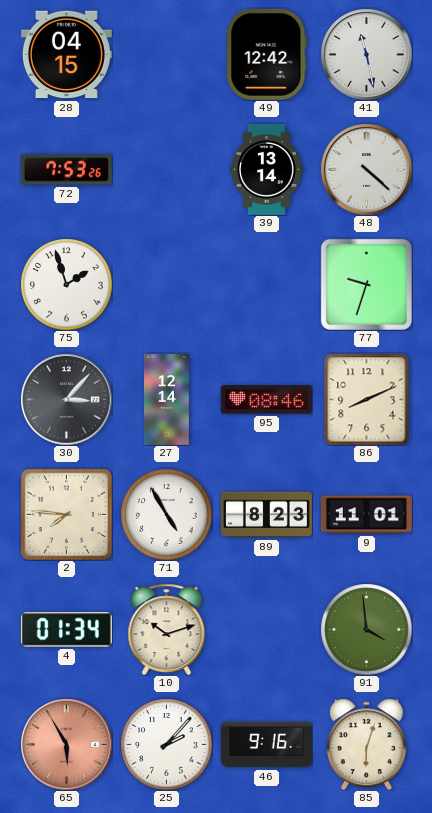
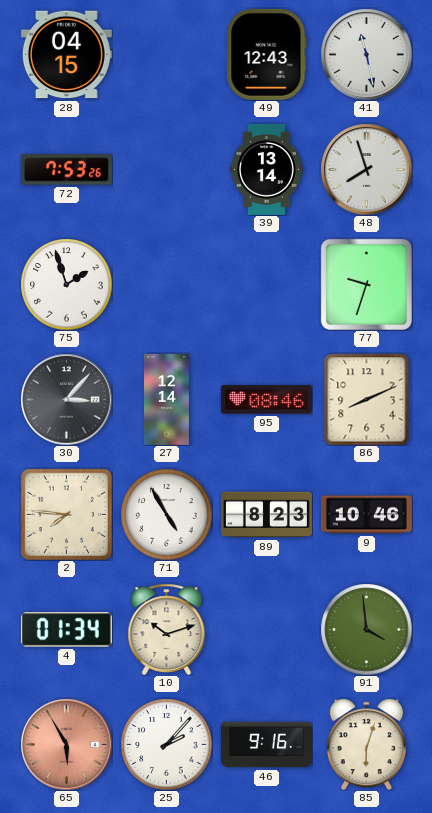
49: 12:42 -> 12:43
48: 4:22 -> 7:57
9: 11:01 -> 10:46
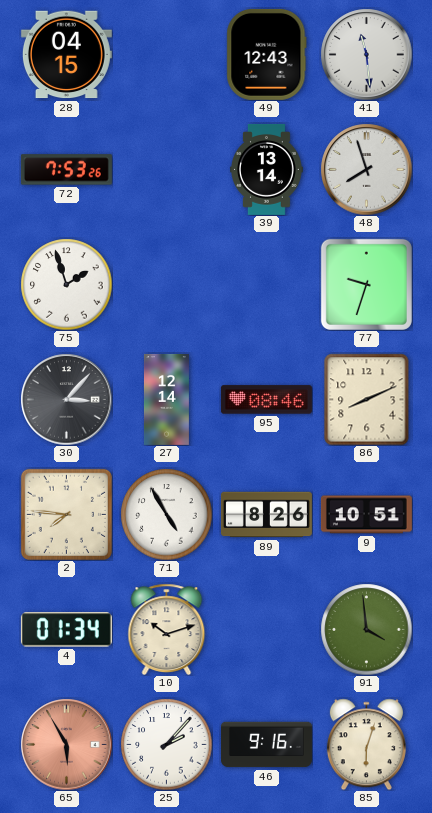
41: 11:28 -> 11:29
89: 8:23 -> 8:26
9: 10:46 -> 10:51
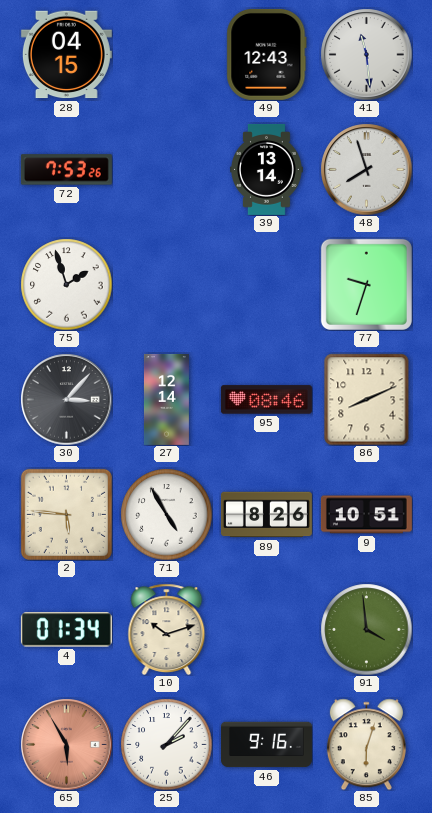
2: 7:46 -> 5:46
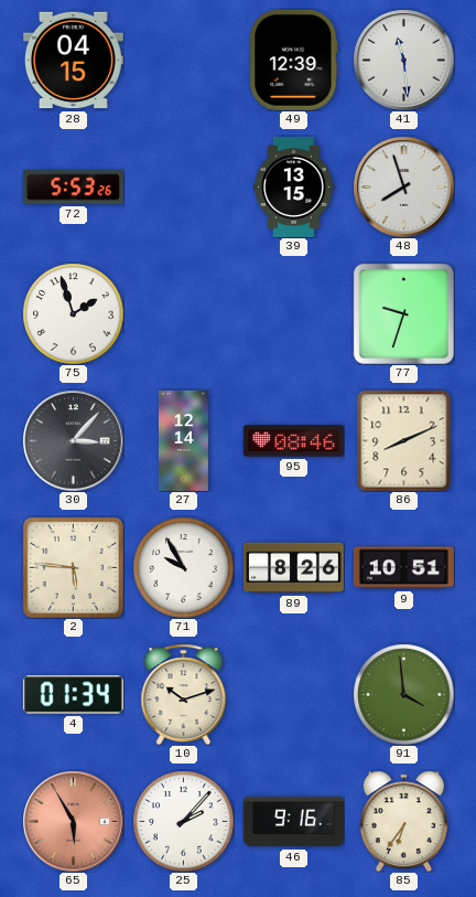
49: 12:43 -> 12:39
72: 7:53 -> 5:53
39: 13:14 -> 13:15
71: 4:55 -> 9:55
85: 6:03 -> 6:36
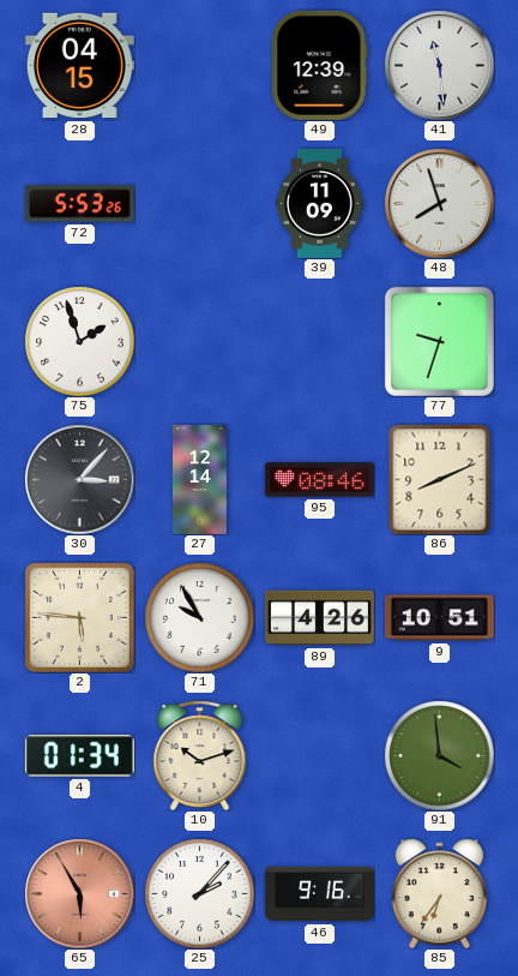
39: 13:15 -> 11:09
89: 8:26 -> 4:26
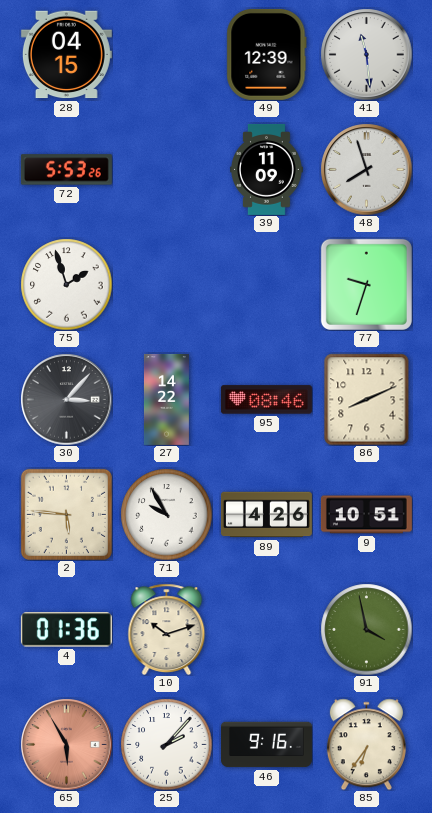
27: 12:14 -> 14:22
4: 01:34 -> 01:36
91: 3:59 -> 3:58
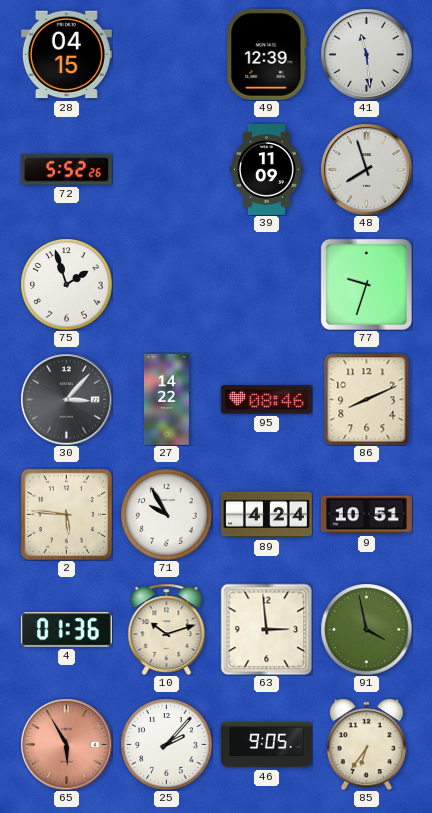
72: 5:53 -> 5:52
89: 4:26 -> 4:24
63: none -> 2:59
46: 9:16 -> 9:05
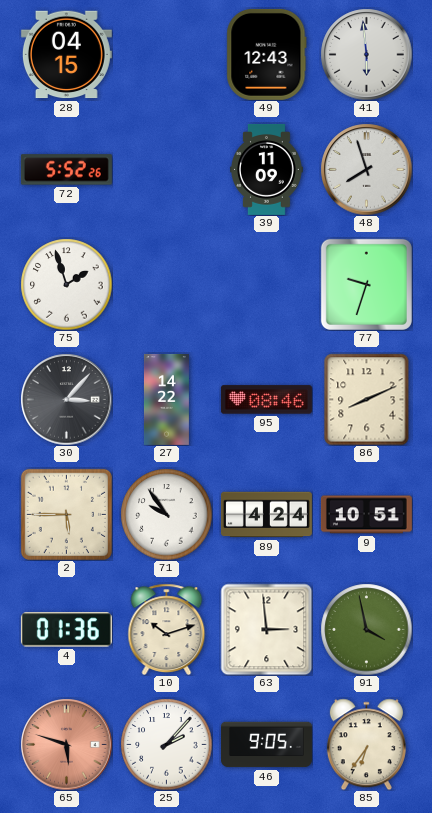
49: 12:39 -> 12:43
41: 11:29 -> 5:59
2: 5:46 -> 5:45
71: 9:55 -> 9:54
65: 5:55 -> 5:48
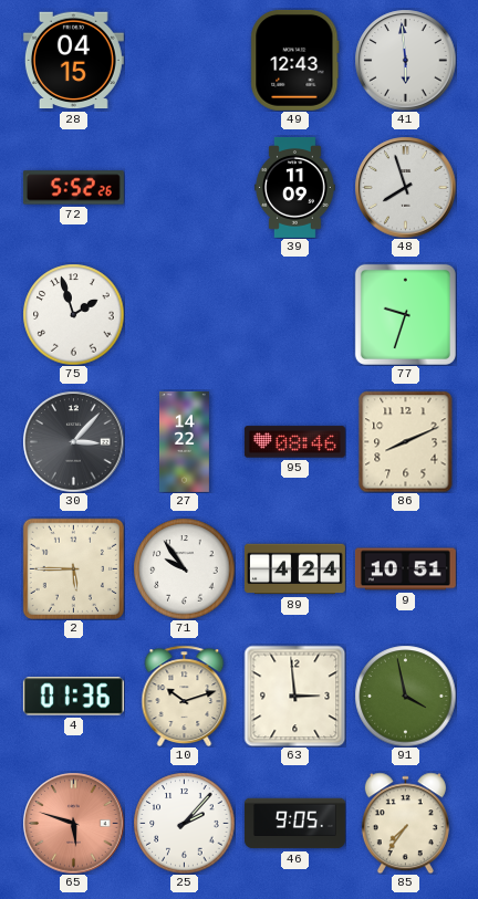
85: 6:36 -> 7:36
